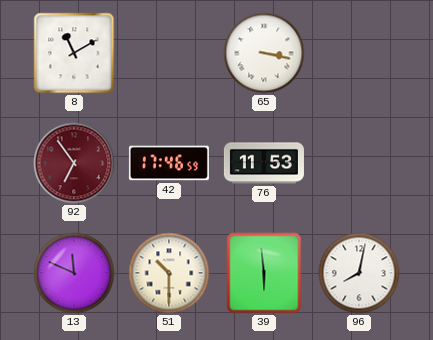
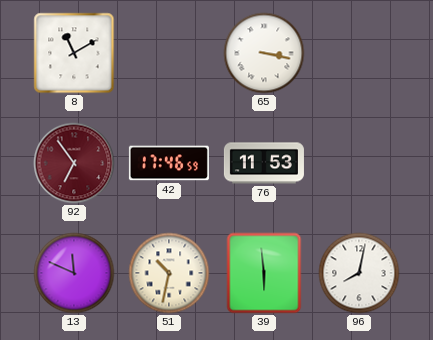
51: 10:30 -> 10:32
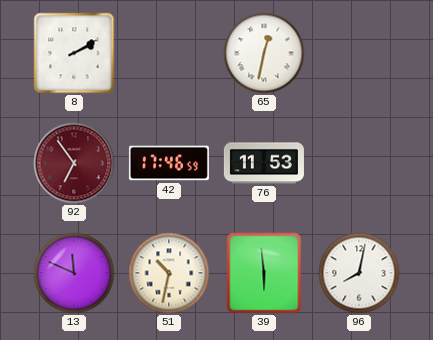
8: 11:10 -> 2:10
65: 3:17 -> 12:32
